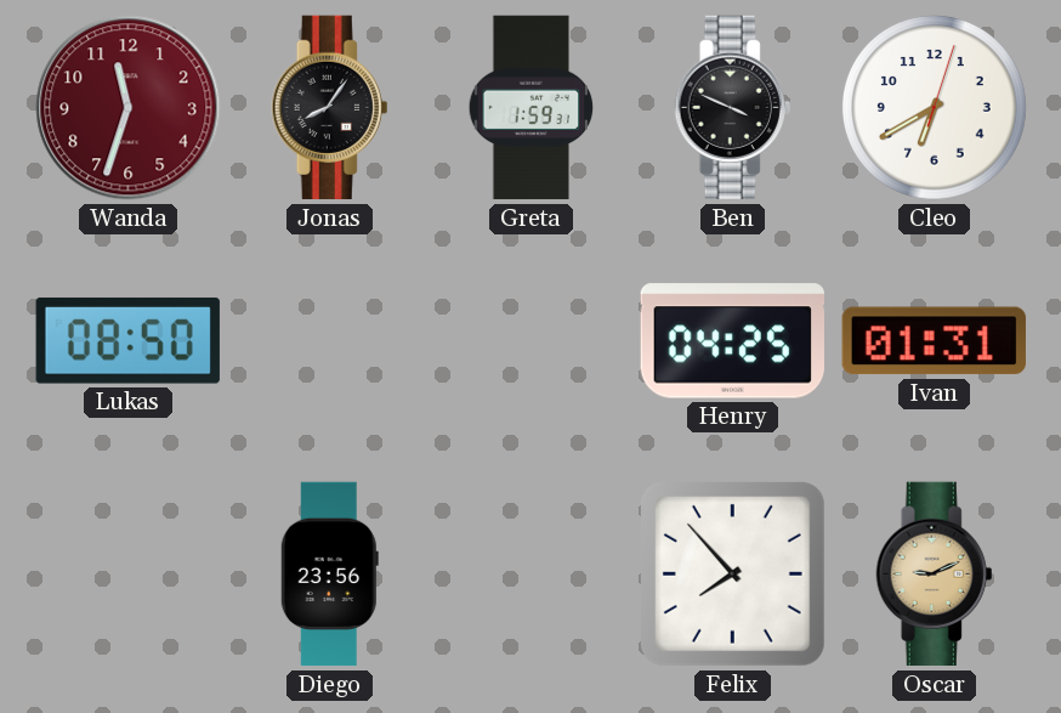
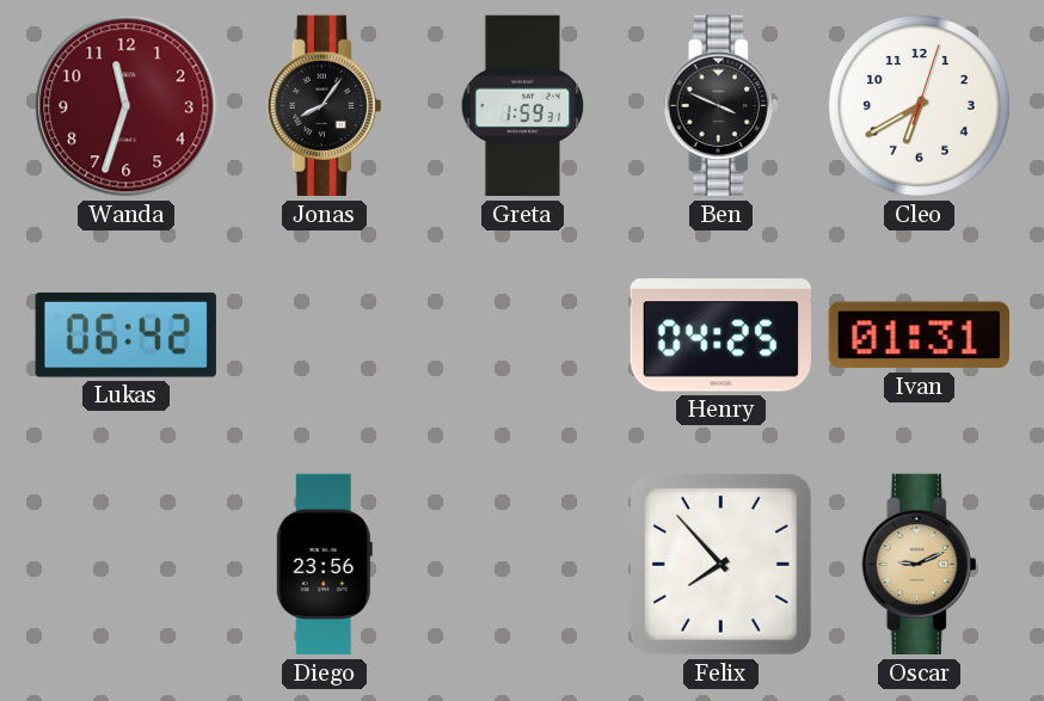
Lukas: 08:50 -> 06:42
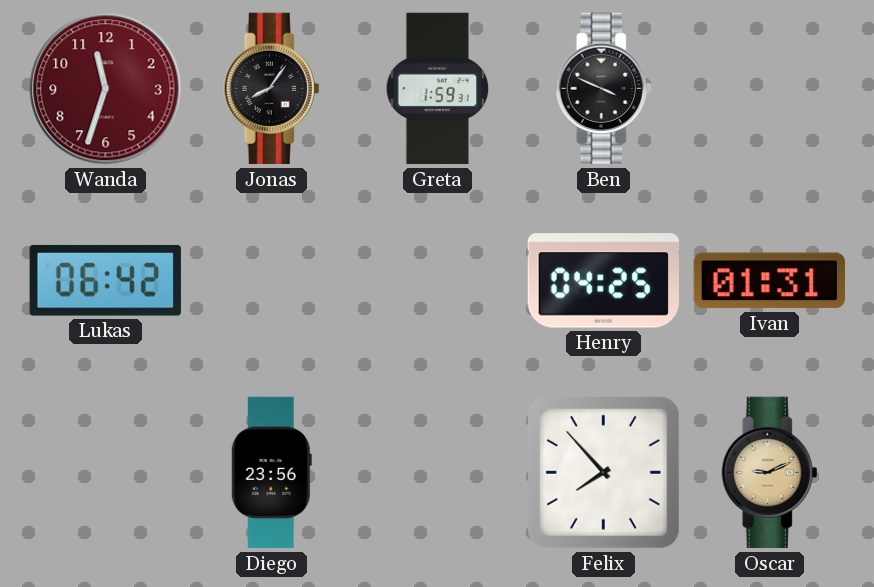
Cleo: 6:40 -> none
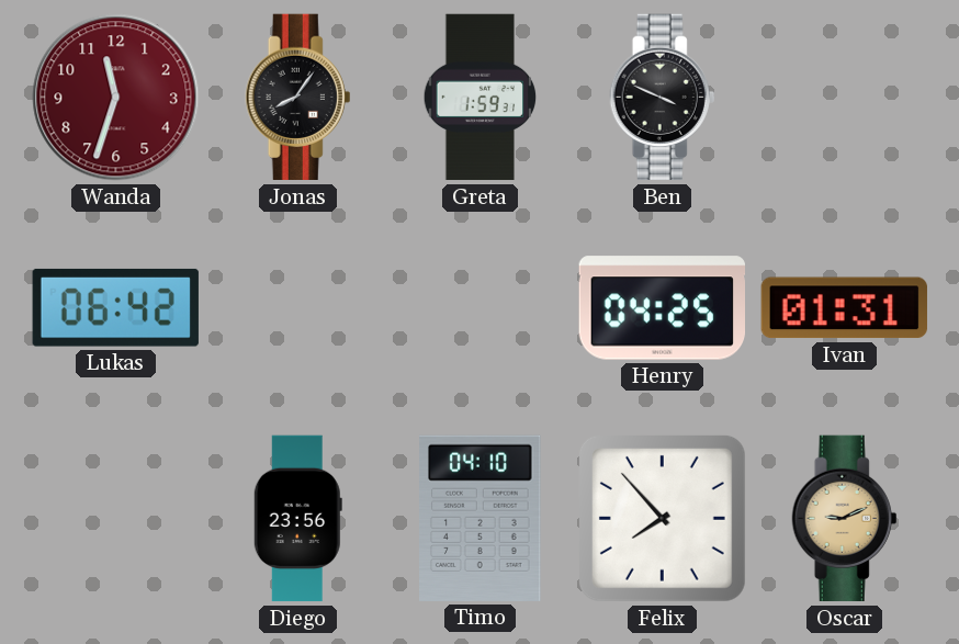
Timo: none -> 04:10
